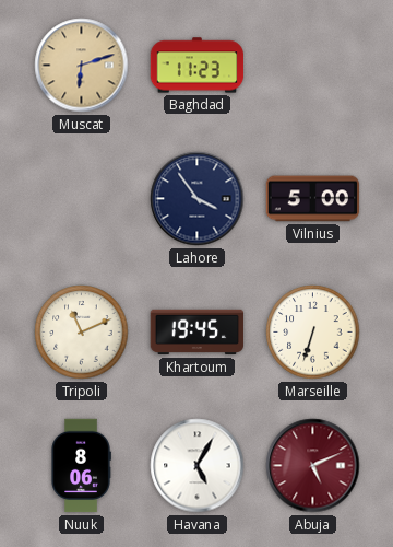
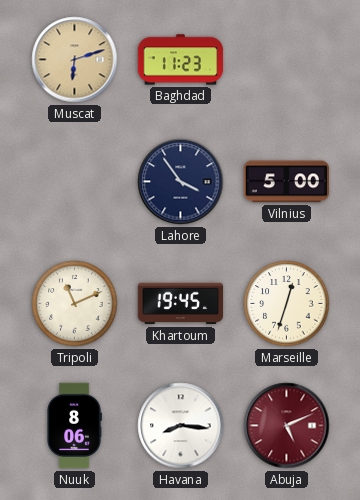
Marseille: 6:33 -> 12:33
Havana: 5:05 -> 8:16
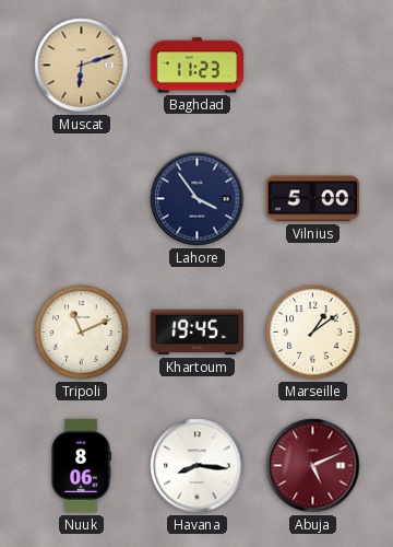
Marseille: 12:33 -> 1:09
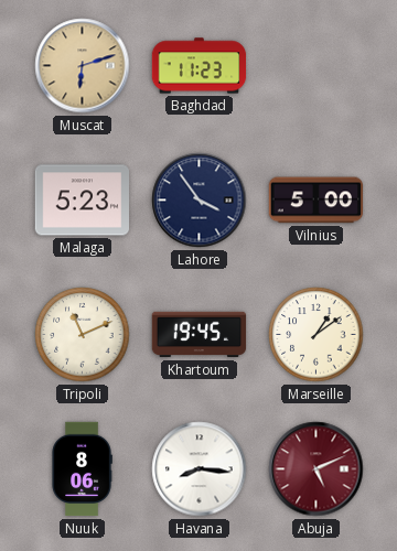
Malaga: none -> 5:23
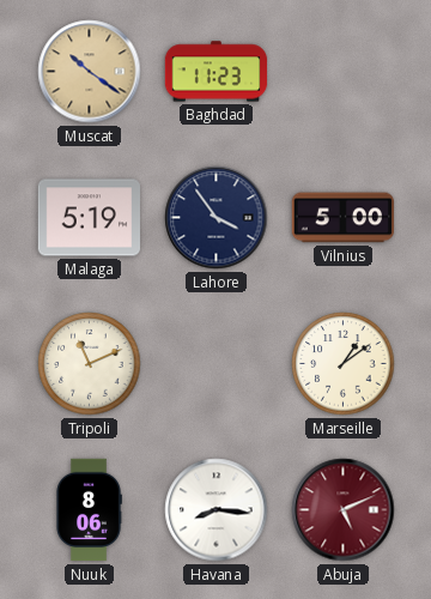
Muscat: 6:12 -> 10:21
Malaga: 5:23 -> 5:19
Khartoum: 19:45 -> none
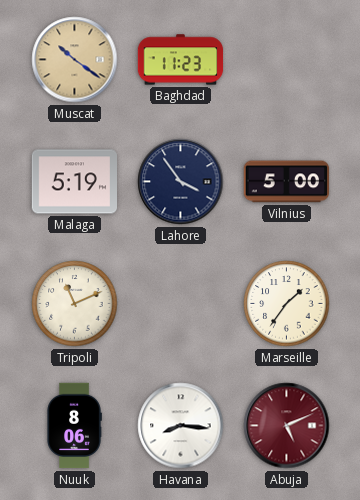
Marseille: 1:09 -> 1:36
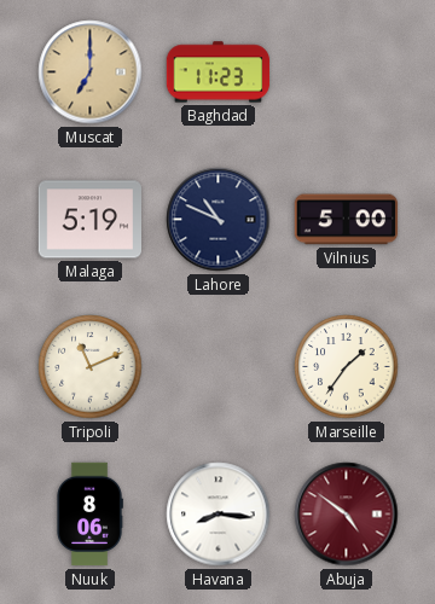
Muscat: 10:21 -> 7:00
Lahore: 3:54 -> 10:49
Abuja: 5:11 -> 4:51
